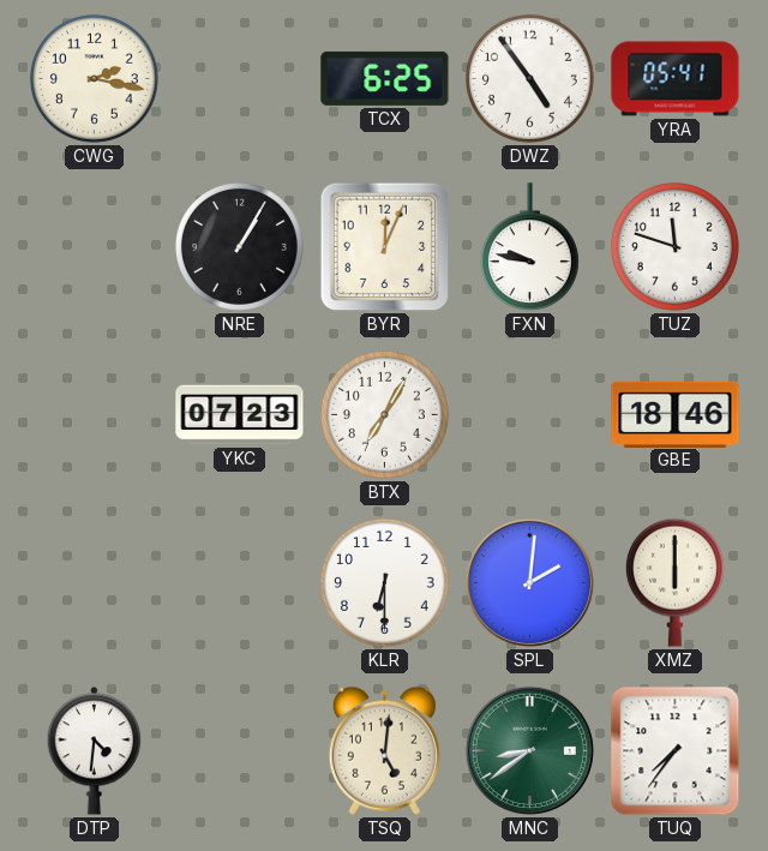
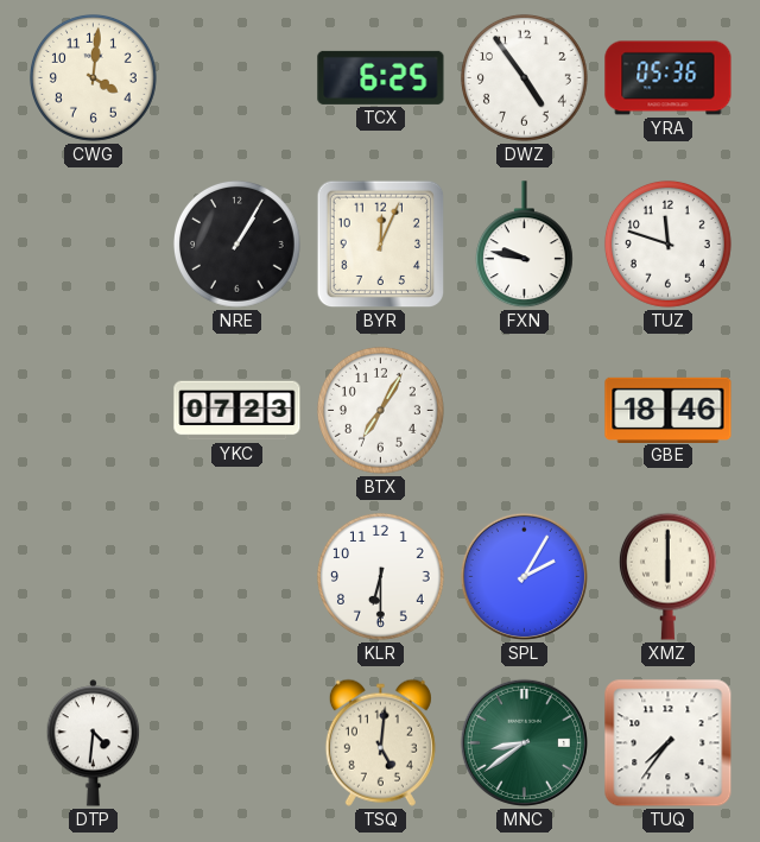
CWG: 2:17 -> 4:01
YRA: 05:41 -> 05:36
SPL: 2:01 -> 2:05
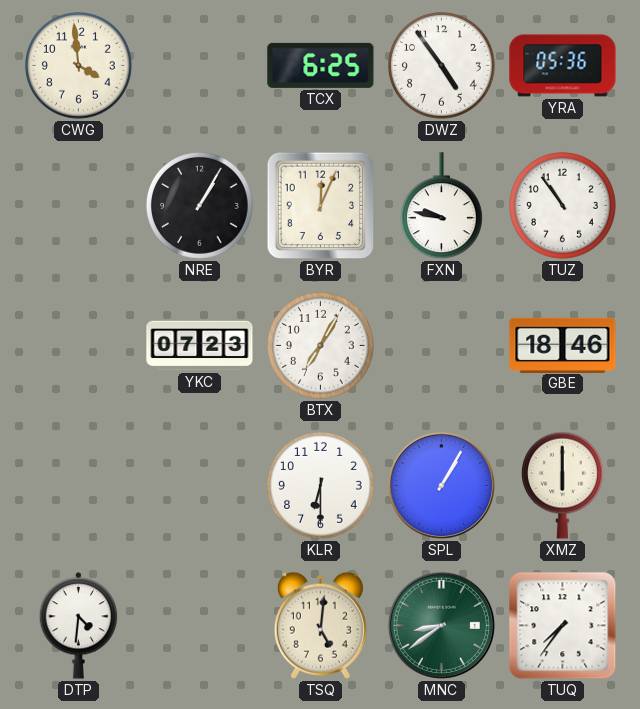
CWG: 4:01 -> 3:59
TUZ: 11:48 -> 10:54
SPL: 2:05 -> 1:05
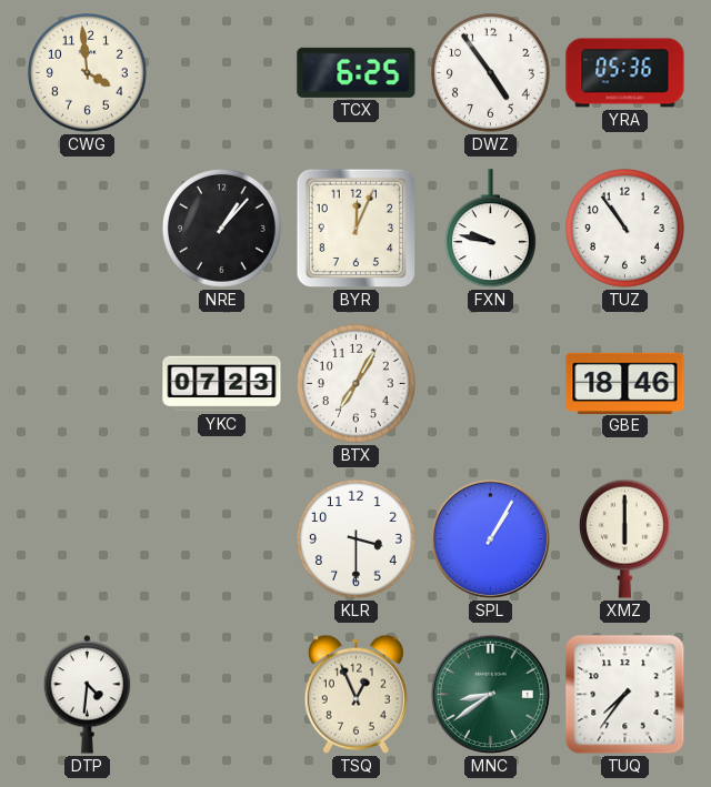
NRE: 1:05 -> 1:07
KLR: 6:30 -> 3:30
TSQ: 5:01 -> 12:56
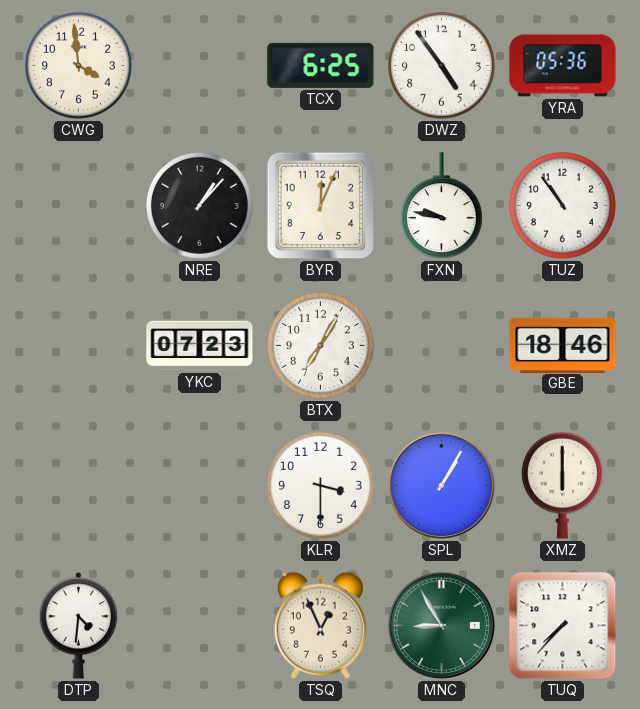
MNC: 8:39 -> 8:55
TUQ: 7:36 -> 7:37
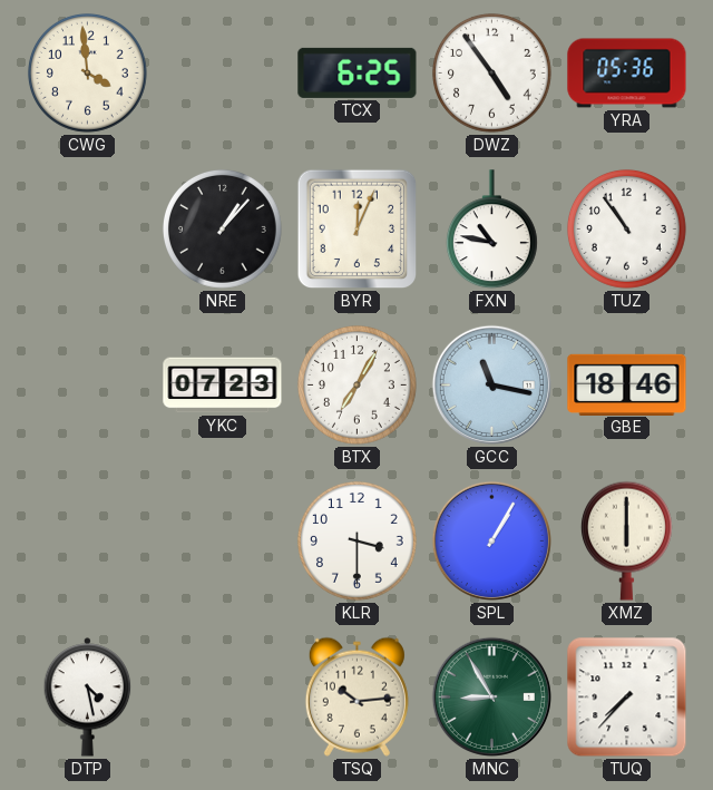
FXN: 9:47 -> 10:47
GCC: none -> 11:17
DTP: 4:31 -> 4:28
TSQ: 12:56 -> 10:14
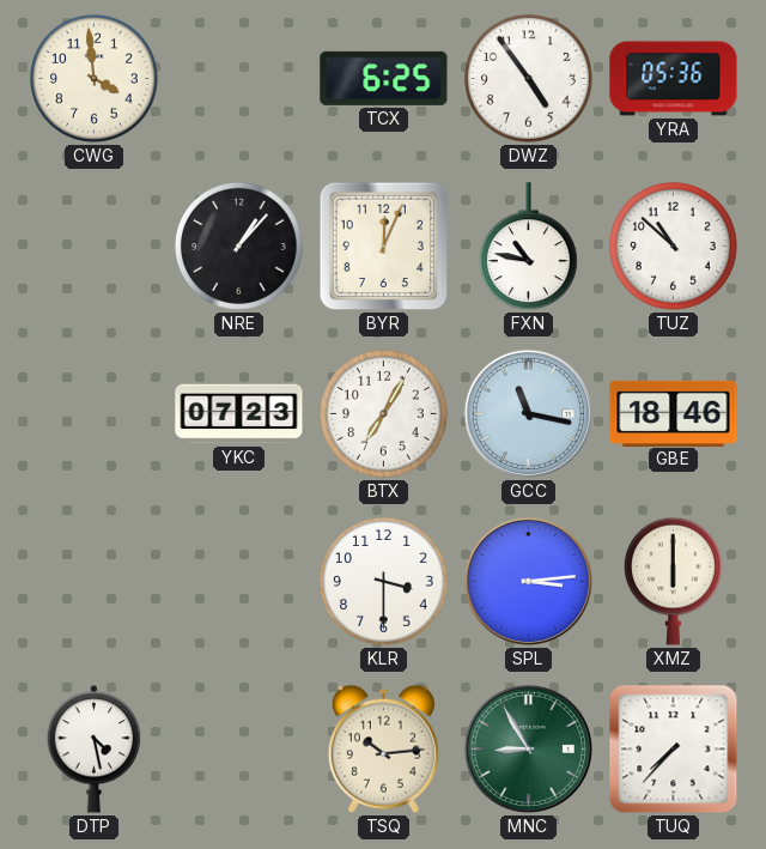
TUZ: 10:54 -> 10:52
SPL: 1:05 -> 3:14
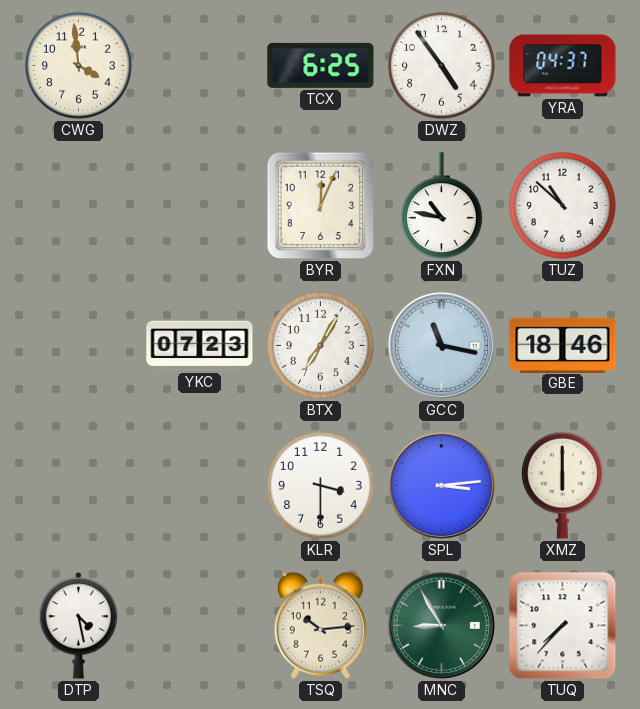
YRA: 05:36 -> 04:37
NRE: 1:07 -> none
